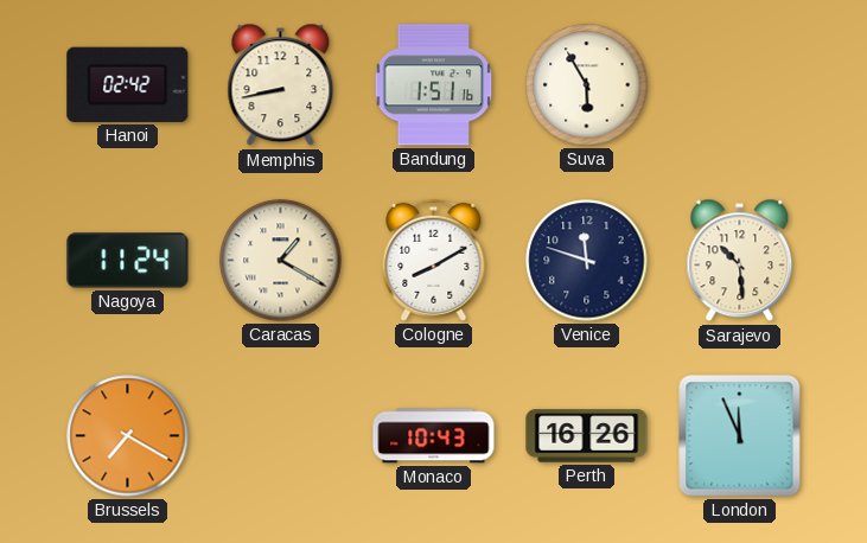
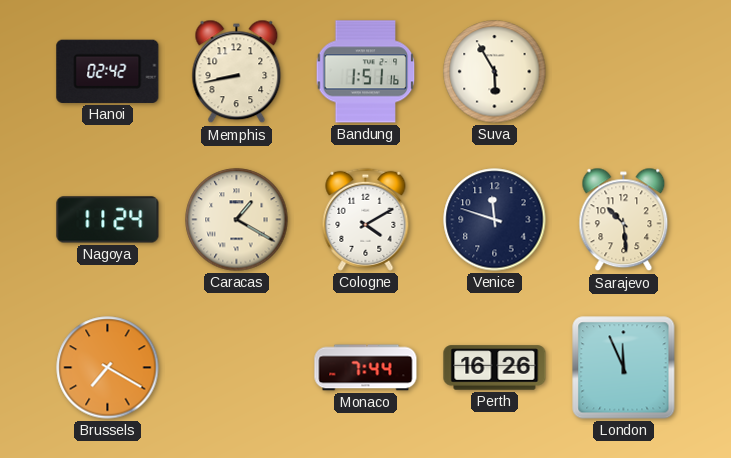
Cologne: 8:10 -> 4:10
Monaco: 10:43 -> 7:44
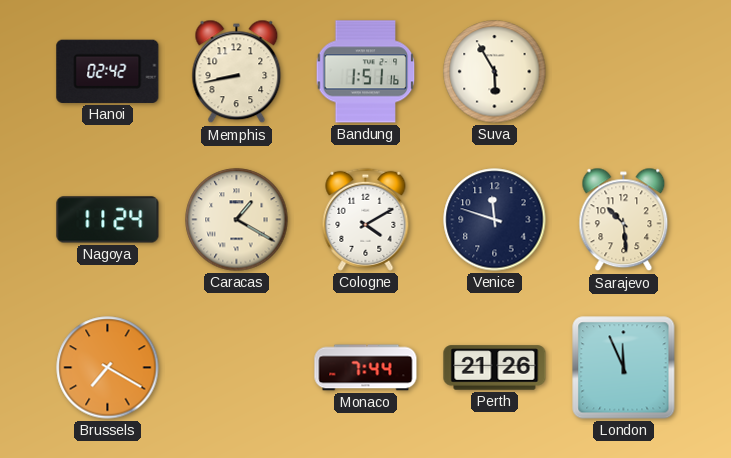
Perth: 16:26 -> 21:26
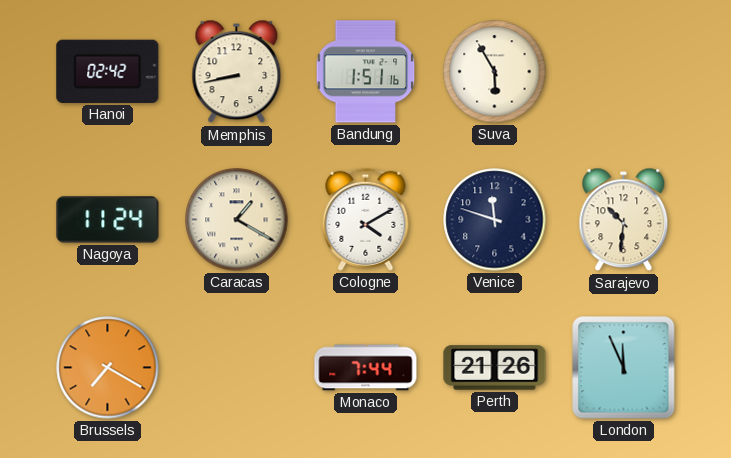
Sarajevo: 10:29 -> 10:31
